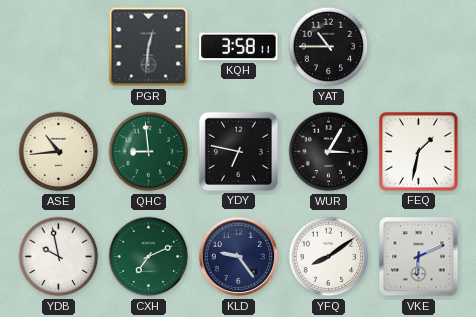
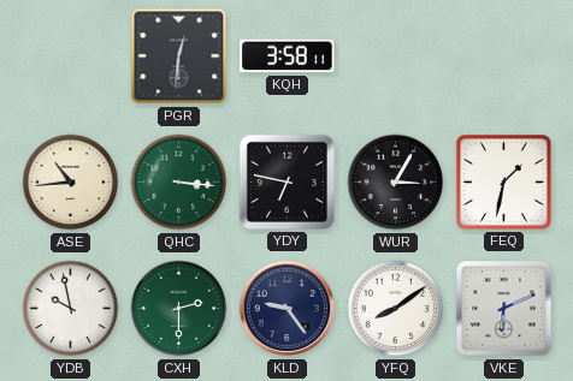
YAT: 10:45 -> none
QHC: 8:59 -> 3:16
CXH: 7:11 -> 2:30
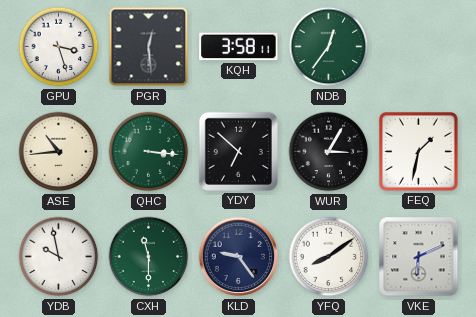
GPU: none -> 3:27
PGR: 12:31 -> 12:29
NDB: none -> 12:36
YDY: 6:47 -> 6:52
CXH: 2:30 -> 11:30
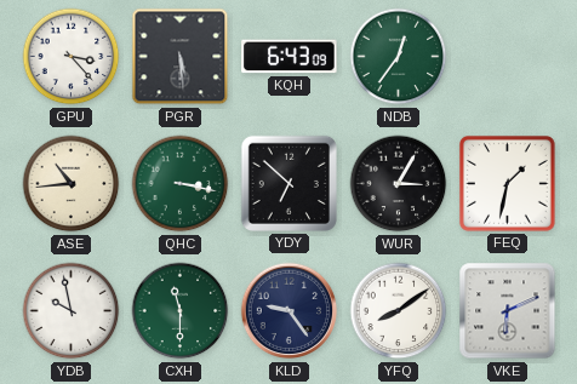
GPU: 3:27 -> 3:23
PGR: 12:29 -> 5:29
KQH: 3:58 -> 6:43
QHC: 3:16 -> 3:17
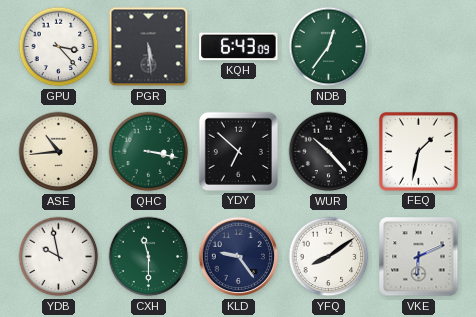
WUR: 3:05 -> 10:23
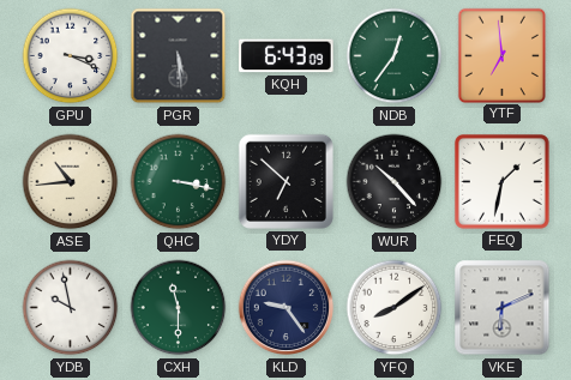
GPU: 3:23 -> 3:19
YTF: none -> 6:59
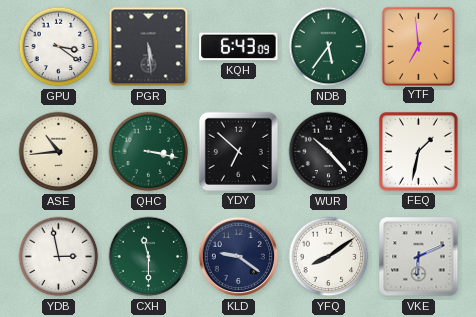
GPU: 3:19 -> 3:21
NDB: 12:36 -> 5:36
YDB: 9:58 -> 2:58
KLD: 9:24 -> 9:21
